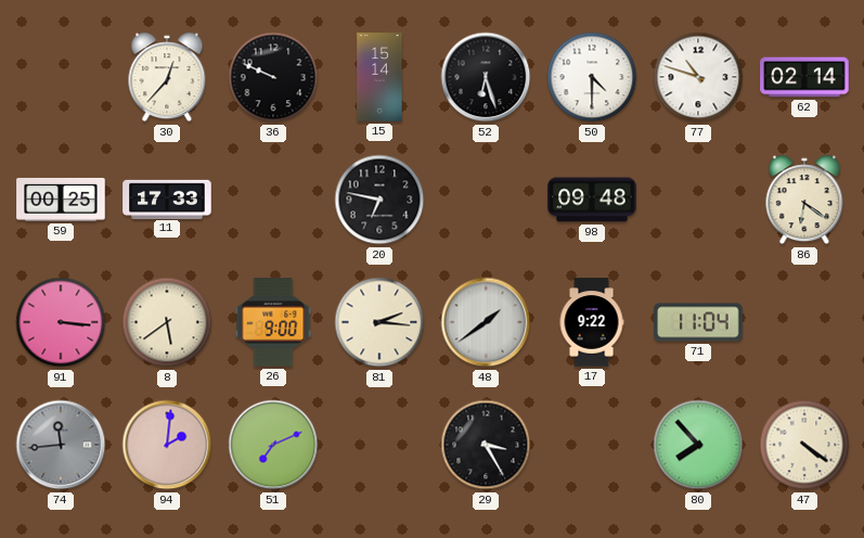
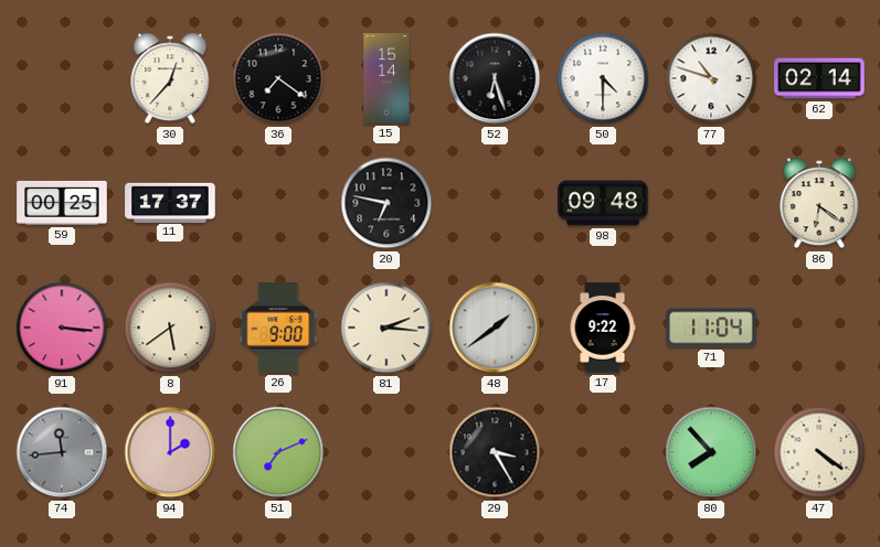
36: 9:49 -> 7:21
11: 17:33 -> 17:37
94: 2:01 -> 2:00
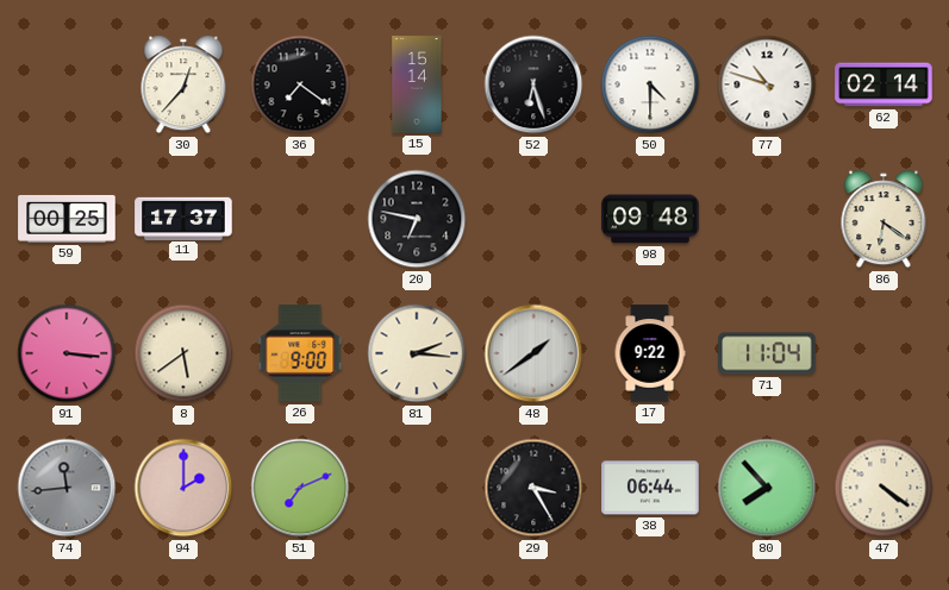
38: none -> 06:44
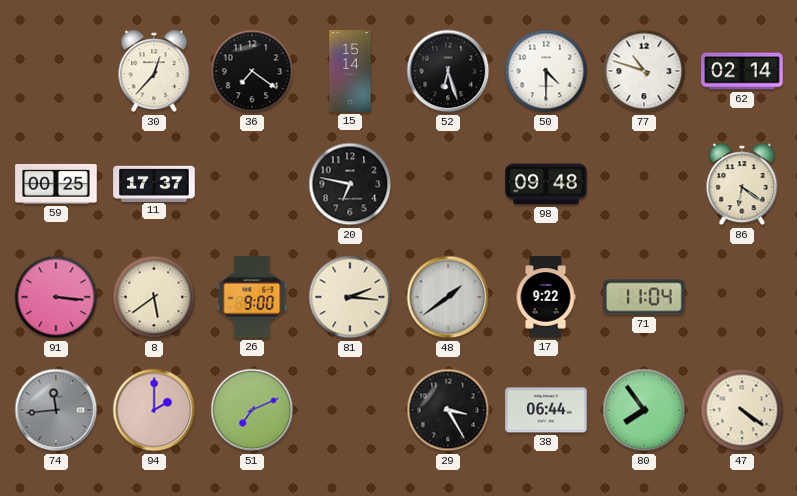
80: 7:53 -> 7:54
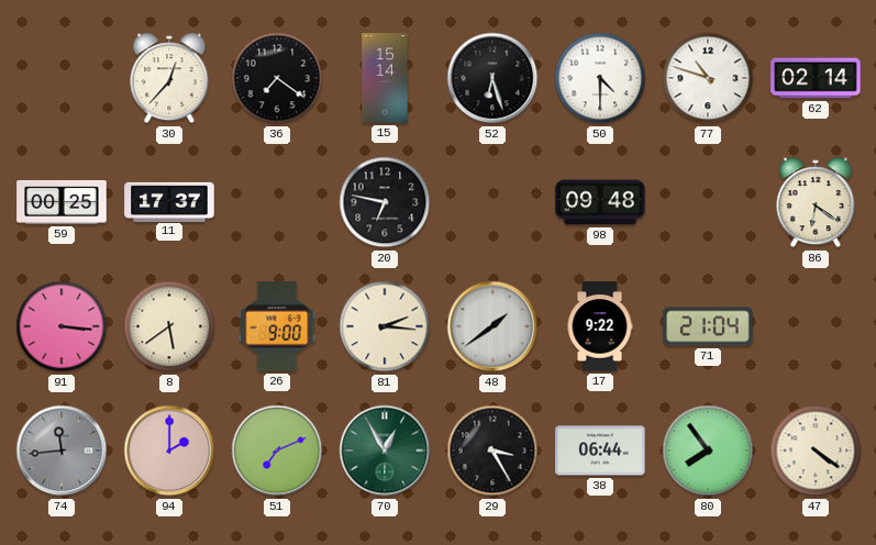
71: 11:04 -> 21:04
70: none -> 12:55
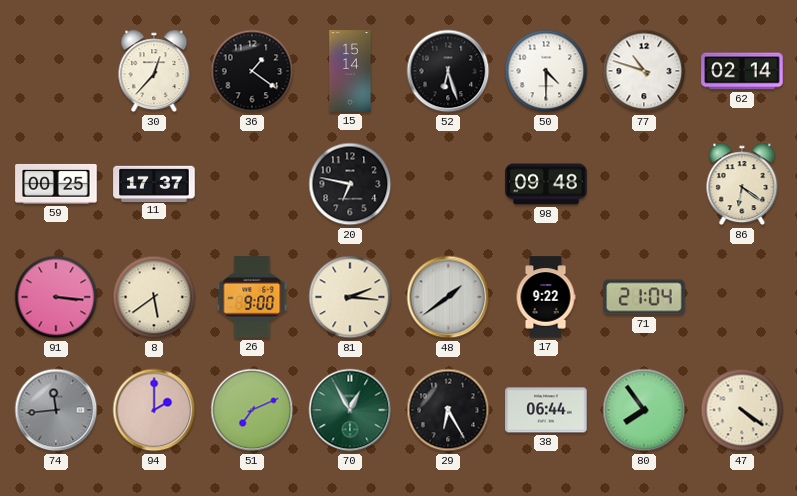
36: 7:21 -> 1:21
29: 3:25 -> 6:25
